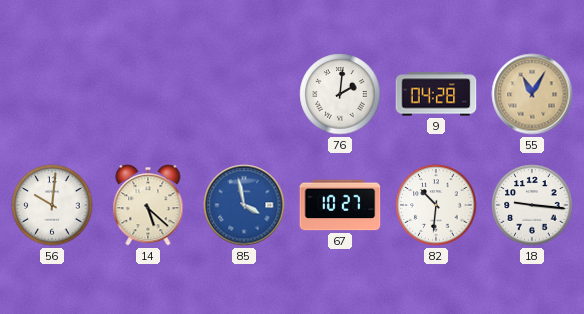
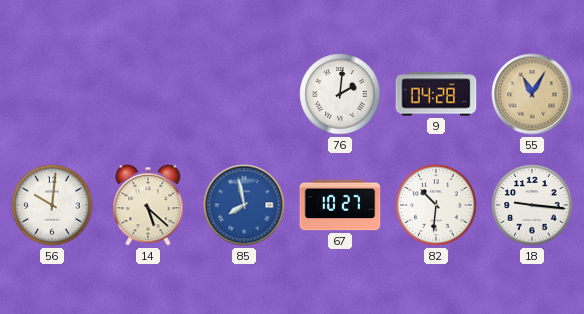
85: 3:58 -> 7:58
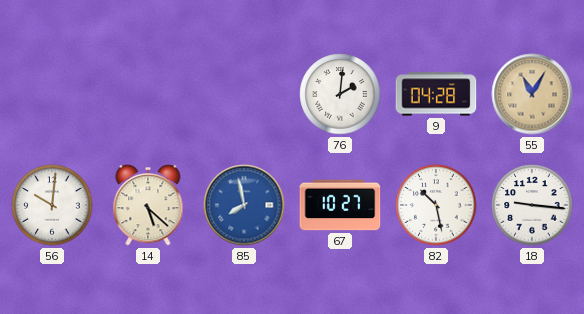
82: 10:31 -> 10:28
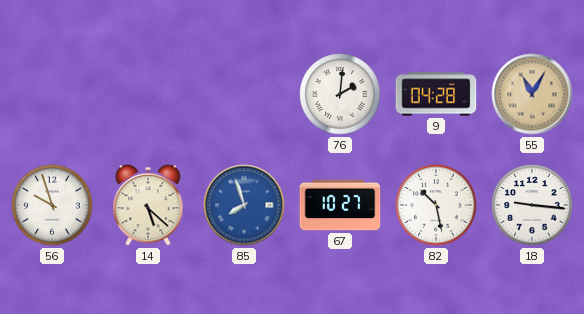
56: 10:01 -> 9:57
85: 7:58 -> 7:57
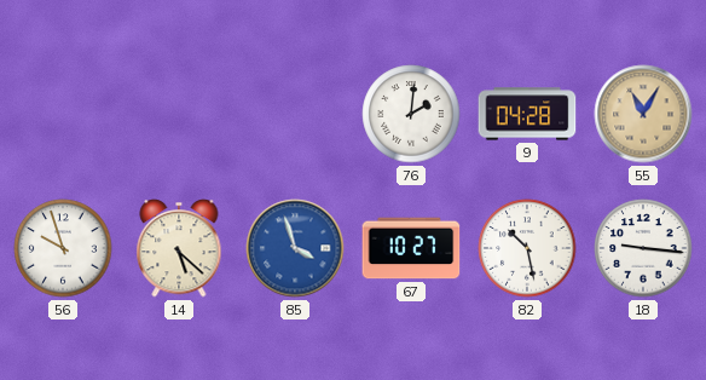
85: 7:57 -> 3:57
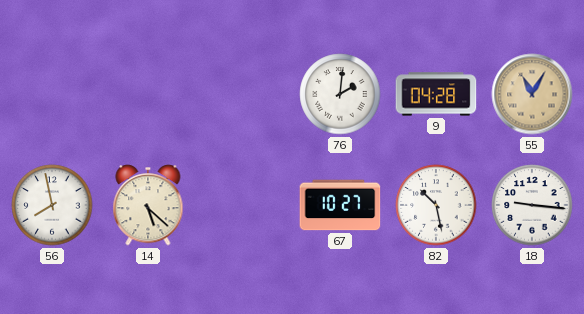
56: 9:57 -> 7:58
85: 3:57 -> none
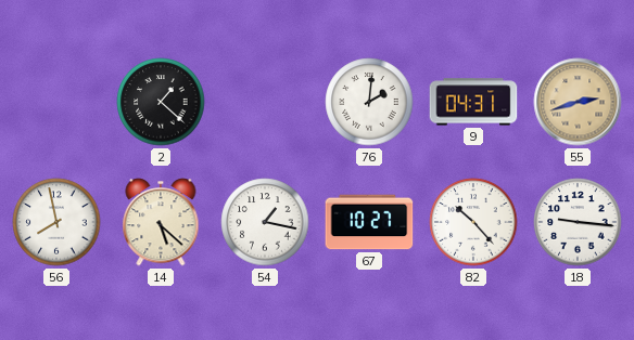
2: none -> 1:22
9: 04:28 -> 04:31
55: 11:05 -> 2:42
54: none -> 1:17
82: 10:28 -> 10:23
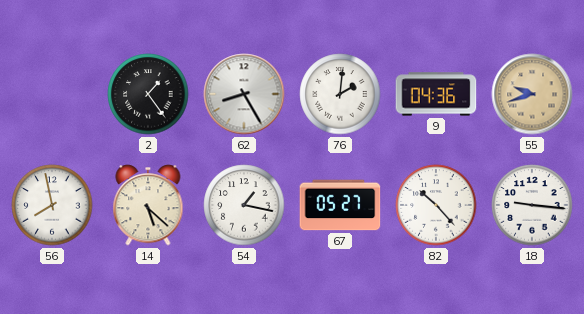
2: 1:22 -> 1:24
62: none -> 8:25
9: 04:31 -> 04:36
55: 2:42 -> 9:42
67: 10:27 -> 05:27
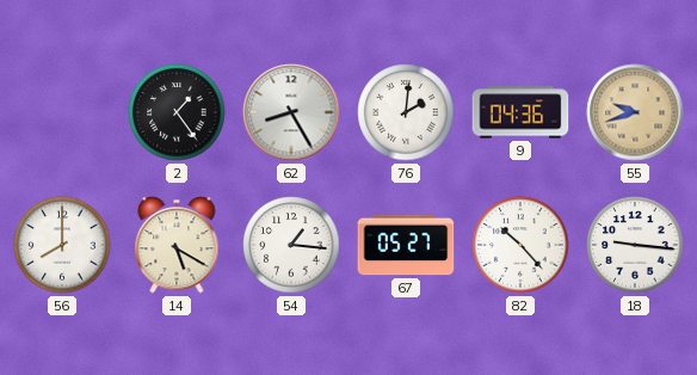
56: 7:58 -> 8:00
14: 5:22 -> 5:20
54: 1:17 -> 1:16
